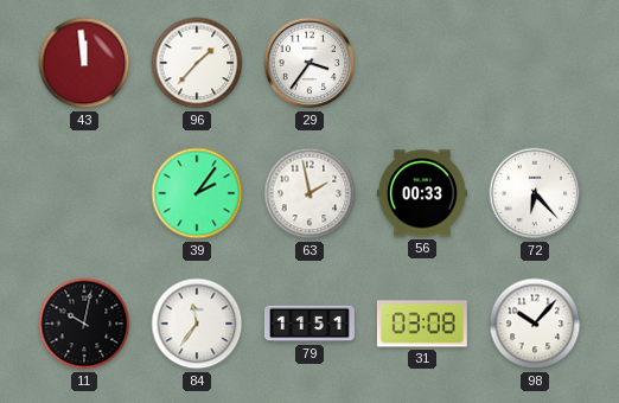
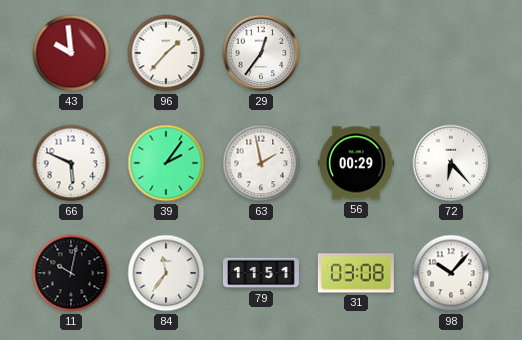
43: 11:59 -> 9:59
29: 3:36 -> 12:36
66: none -> 5:49
56: 00:33 -> 00:29
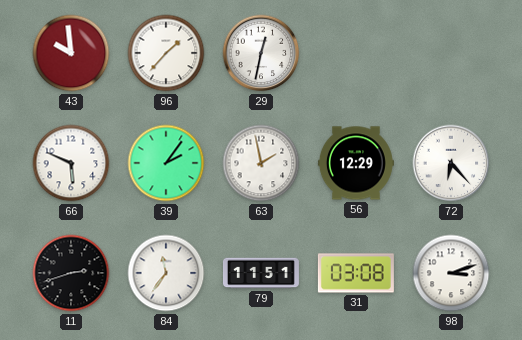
29: 12:36 -> 12:32
56: 00:29 -> 12:29
11: 10:02 -> 2:42
98: 10:07 -> 3:12
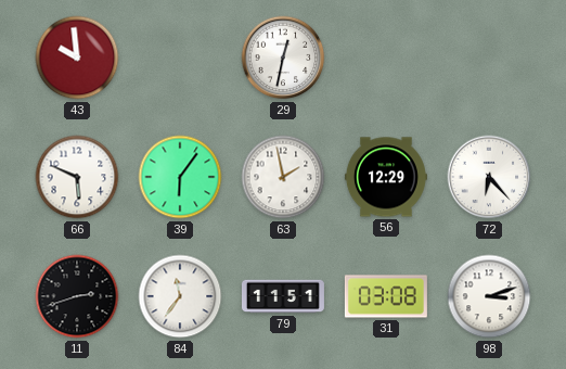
96: 1:37 -> none
39: 2:06 -> 6:06
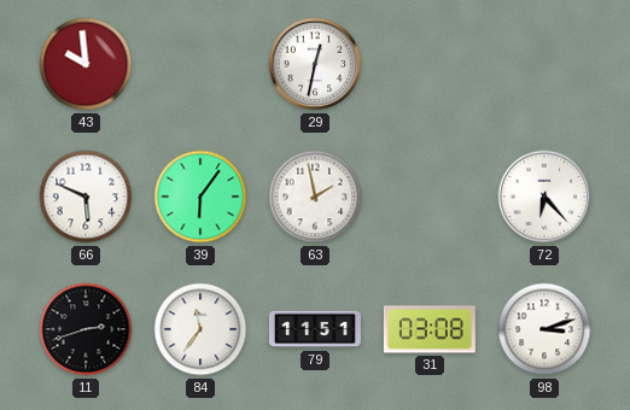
56: 12:29 -> none
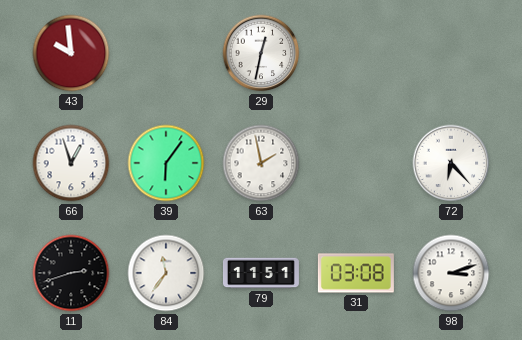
66: 5:49 -> 12:57
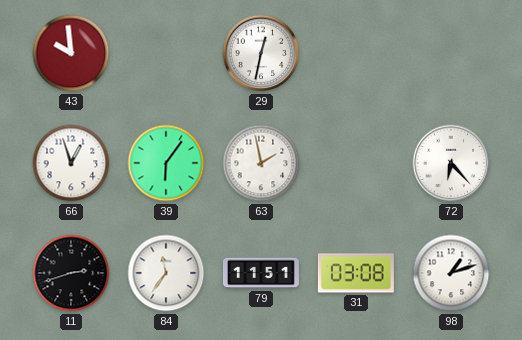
98: 3:12 -> 1:12
